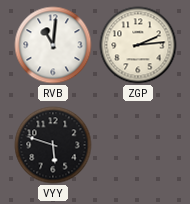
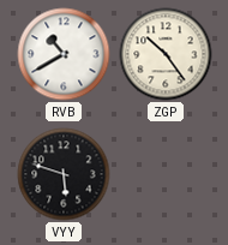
RVB: 11:01 -> 10:40
ZGP: 2:14 -> 10:24
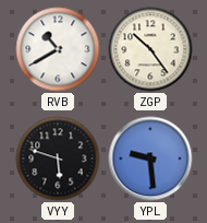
YPL: none -> 9:29
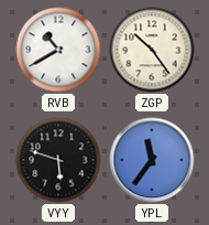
YPL: 9:29 -> 11:36
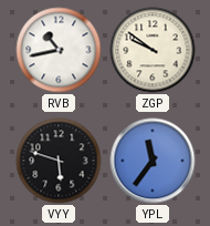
RVB: 10:40 -> 10:43
ZGP: 10:24 -> 9:51
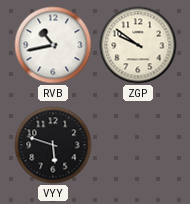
YPL: 11:36 -> none
